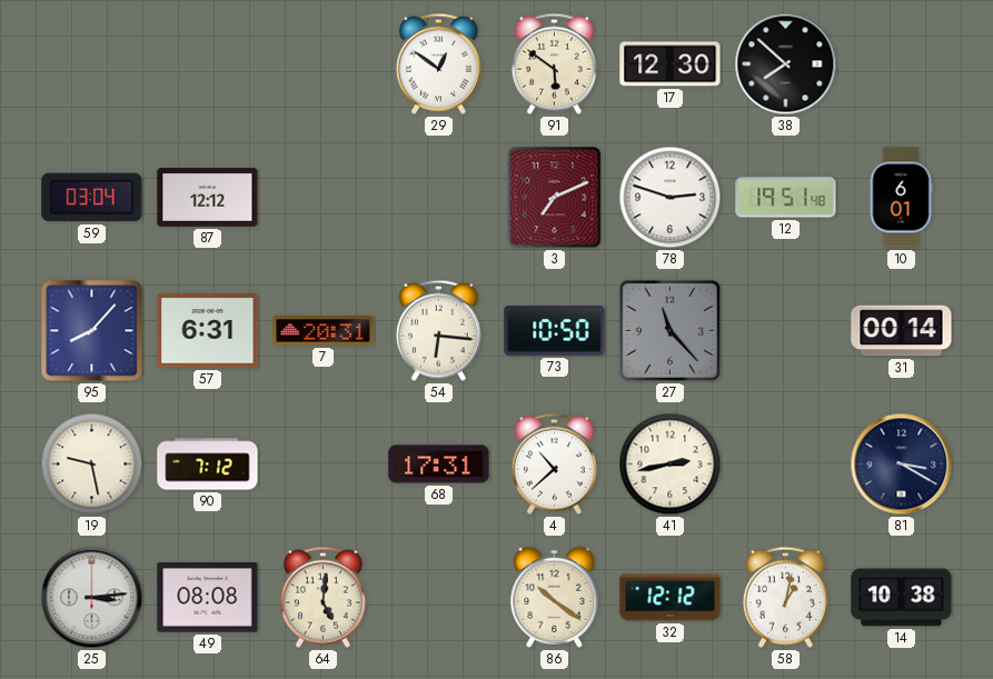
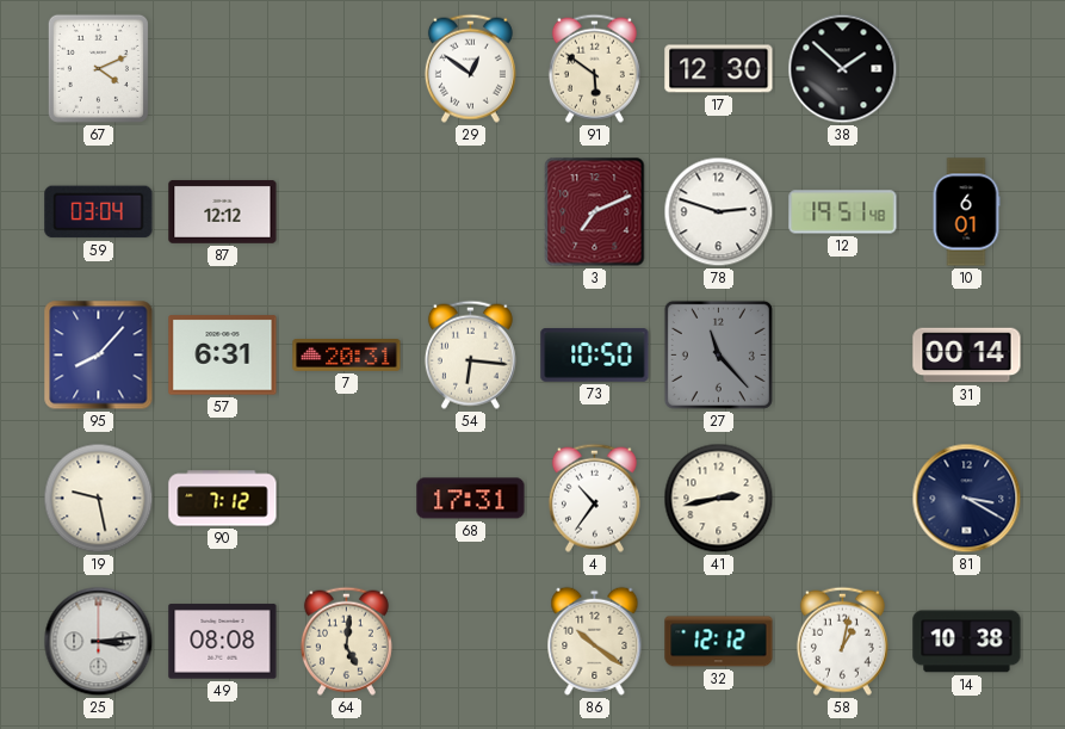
67: none -> 4:11
38: 7:52 -> 1:52
4: 10:38 -> 10:36
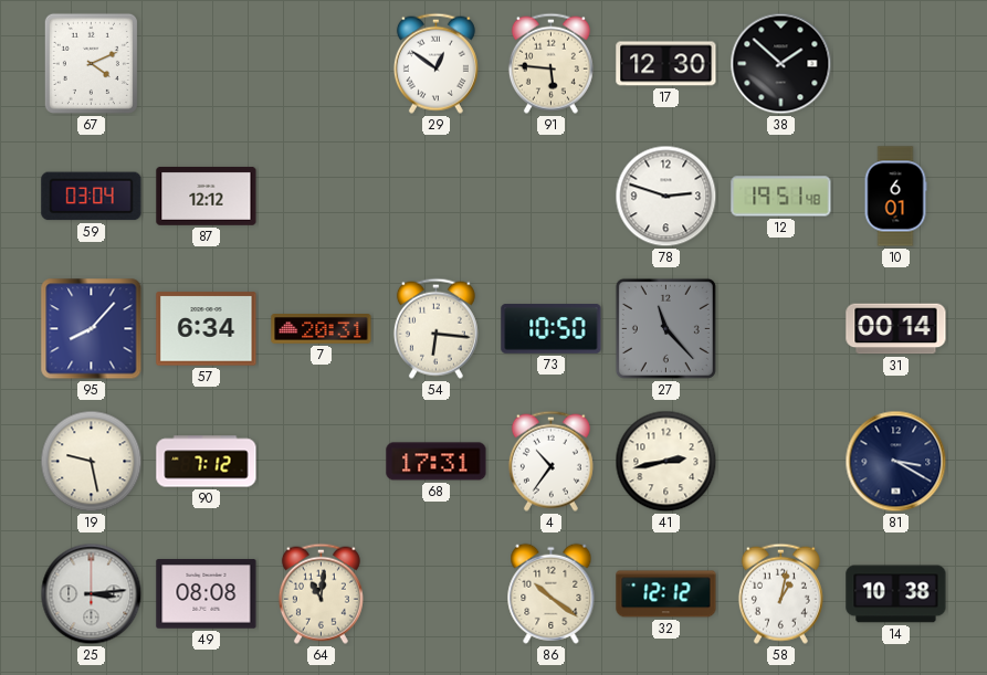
91: 5:51 -> 5:46
3: 7:11 -> none
57: 6:31 -> 6:34
64: 5:01 -> 11:01
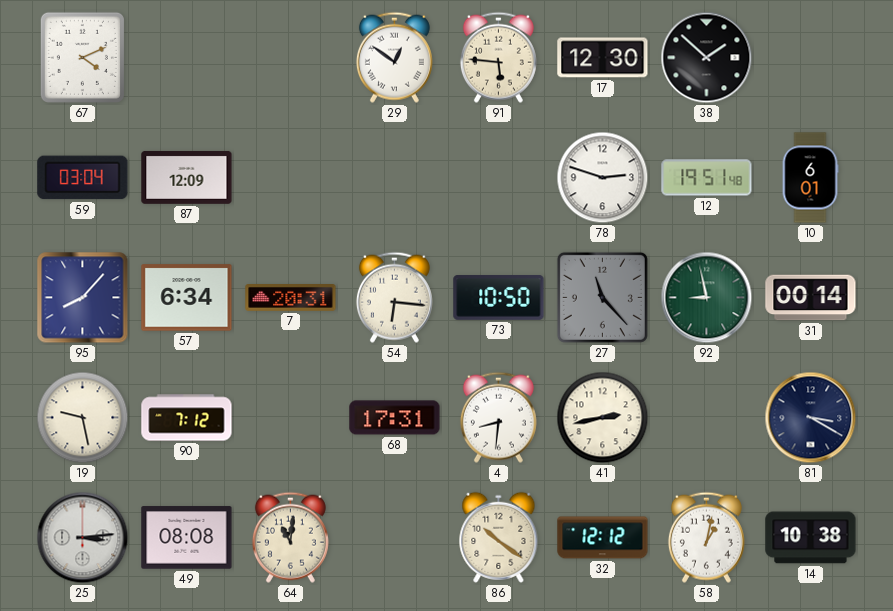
87: 12:12 -> 12:09
92: none -> 8:58
4: 10:36 -> 8:31
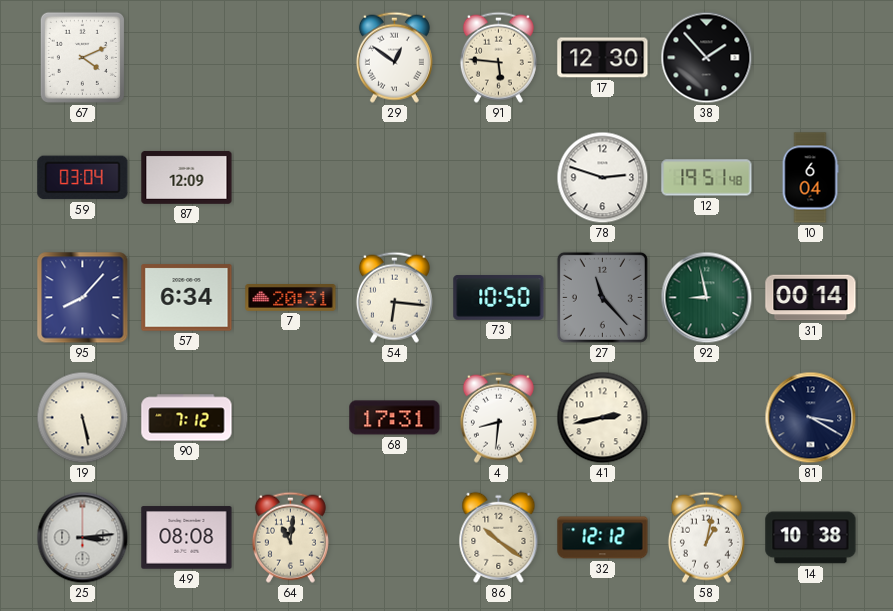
38: 1:52 -> 1:53
10: 6:01 -> 6:04
19: 9:28 -> 5:28
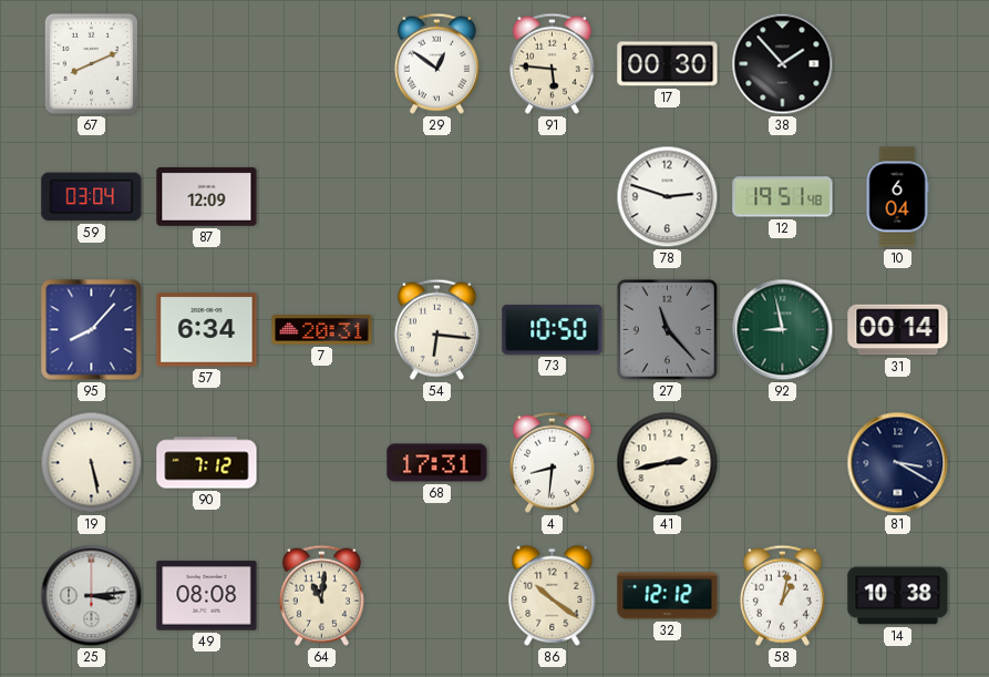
67: 4:11 -> 8:11
17: 12:30 -> 00:30
